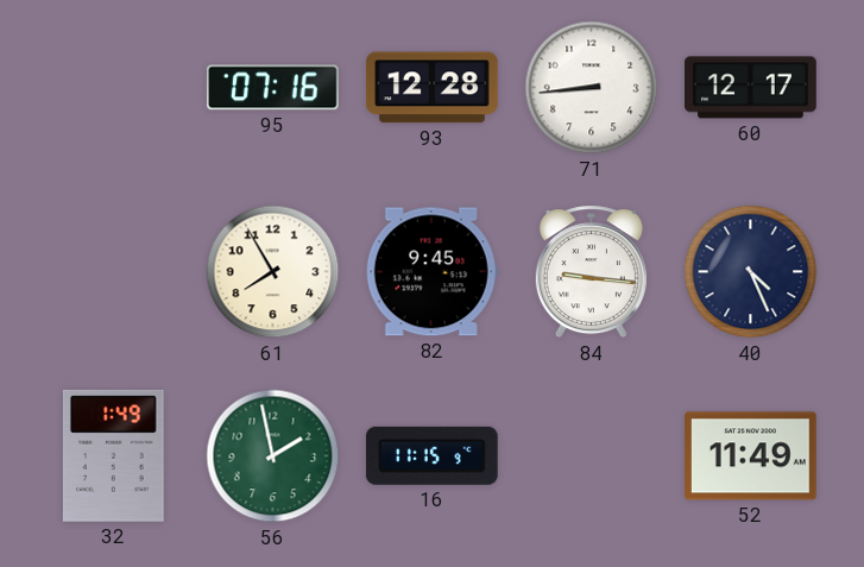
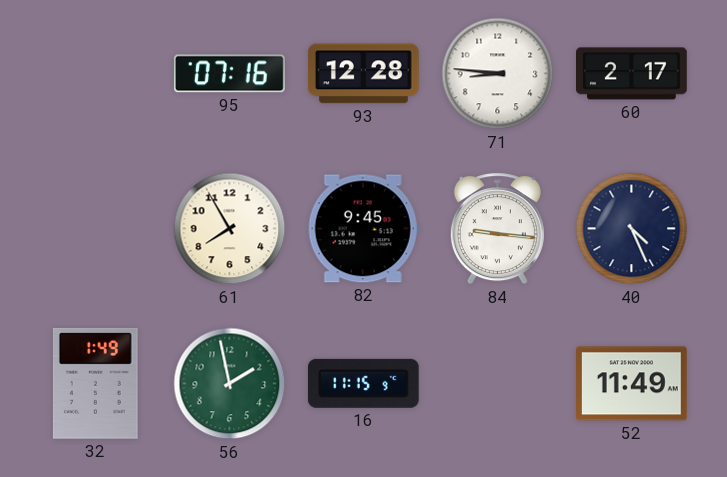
71: 8:44 -> 8:46
60: 12:17 -> 2:17
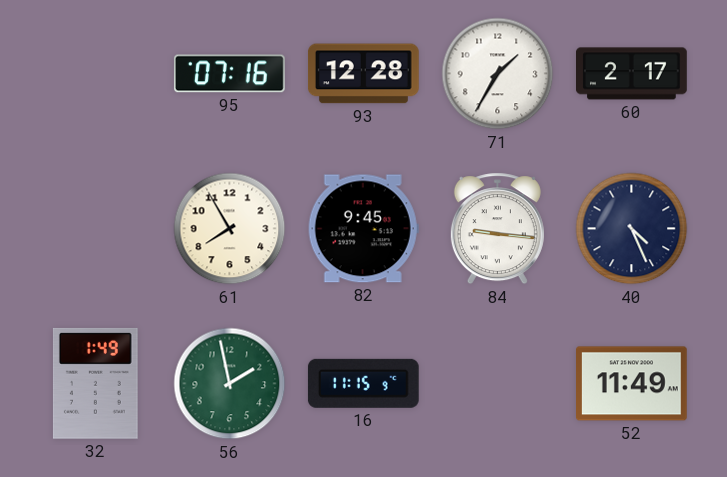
71: 8:46 -> 1:35
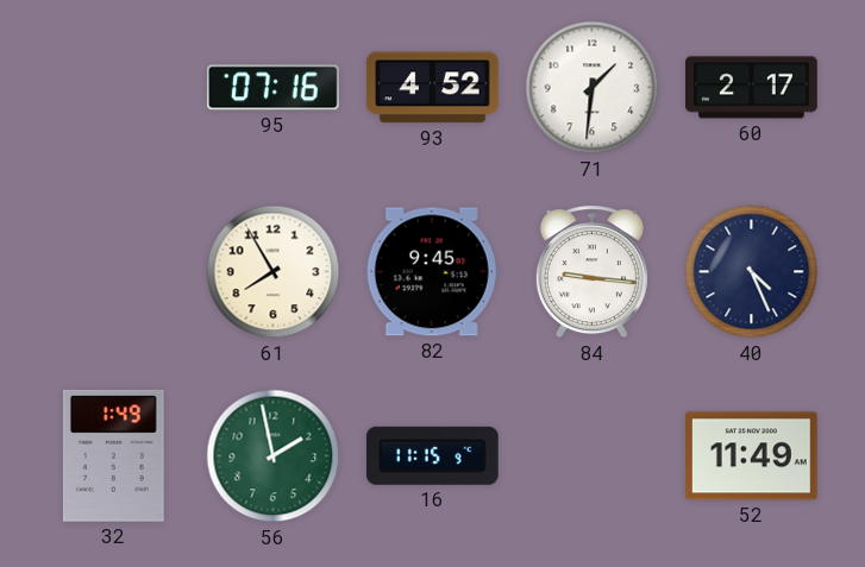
93: 12:28 -> 4:52
71: 1:35 -> 1:31
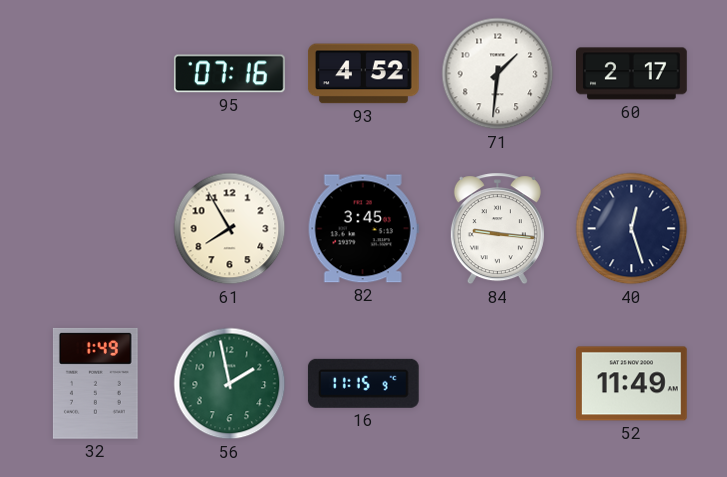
82: 9:45 -> 3:45
40: 4:26 -> 12:27
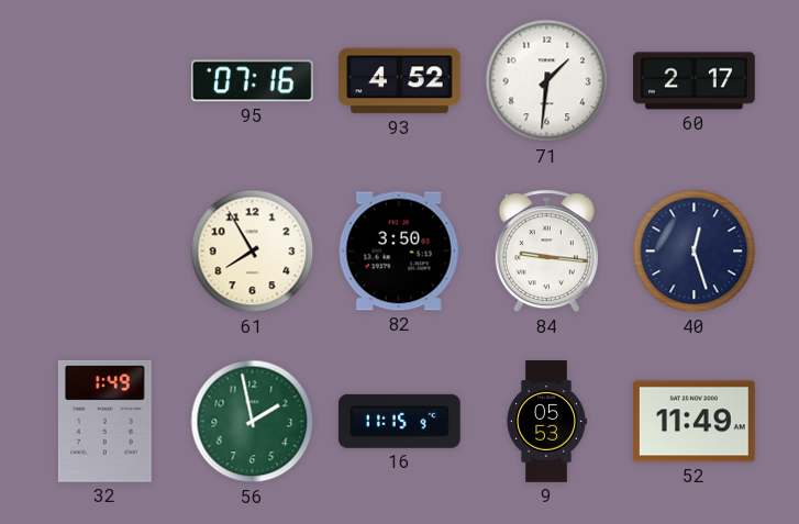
82: 3:45 -> 3:50
9: none -> 05:53
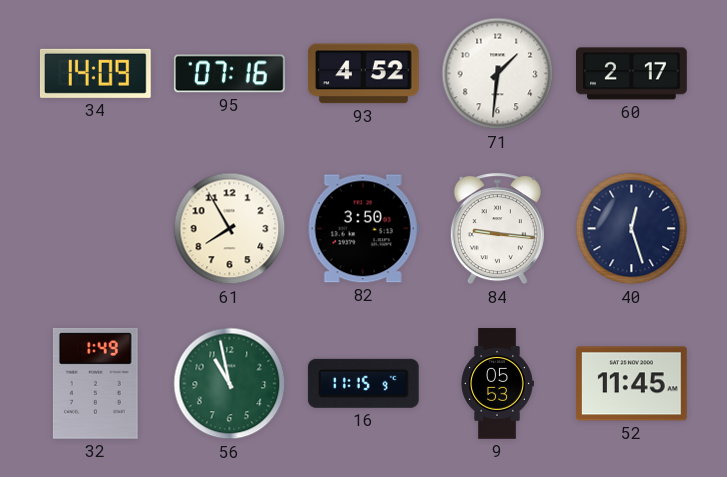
34: none -> 14:09
56: 1:58 -> 10:58
52: 11:49 -> 11:45
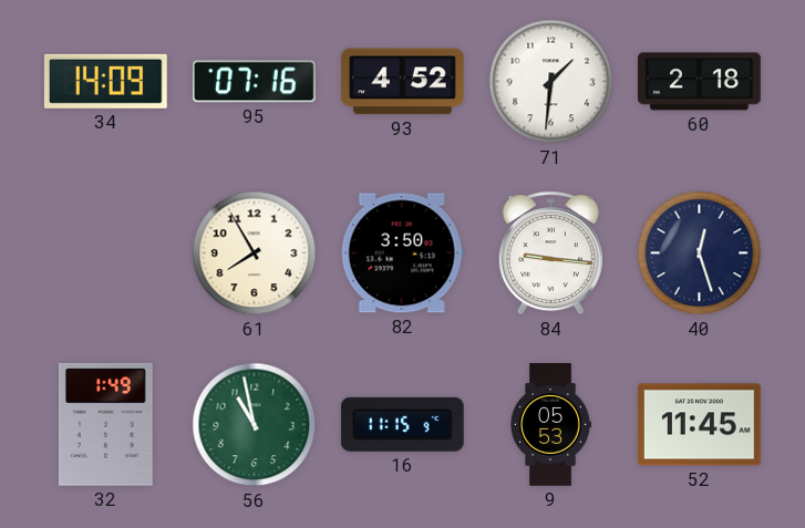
60: 2:17 -> 2:18
